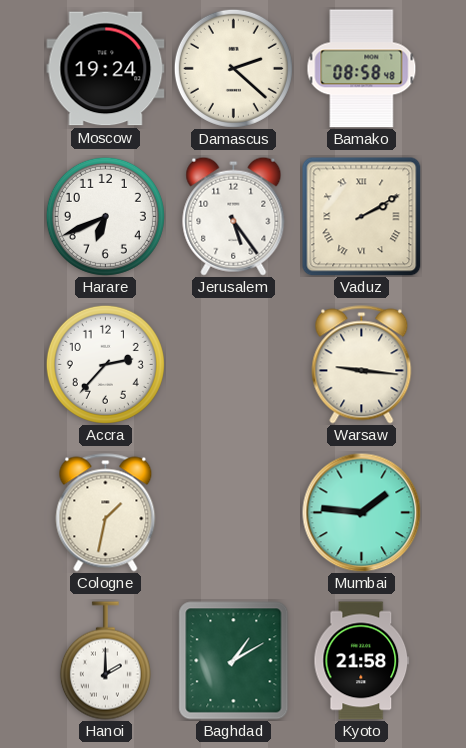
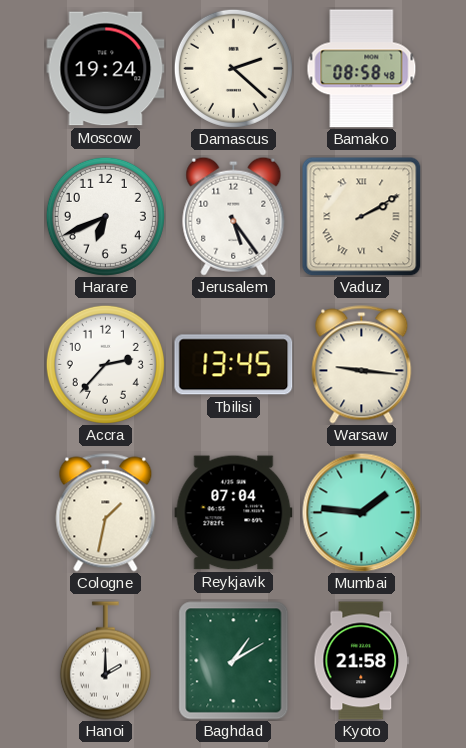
Tbilisi: none -> 13:45
Reykjavik: none -> 07:04
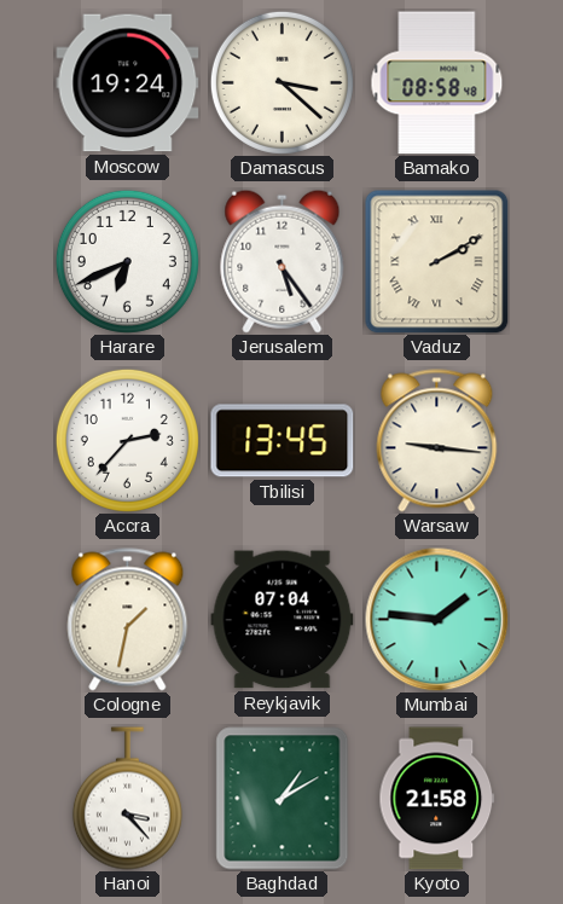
Damascus: 2:22 -> 3:22
Hanoi: 2:00 -> 3:23
